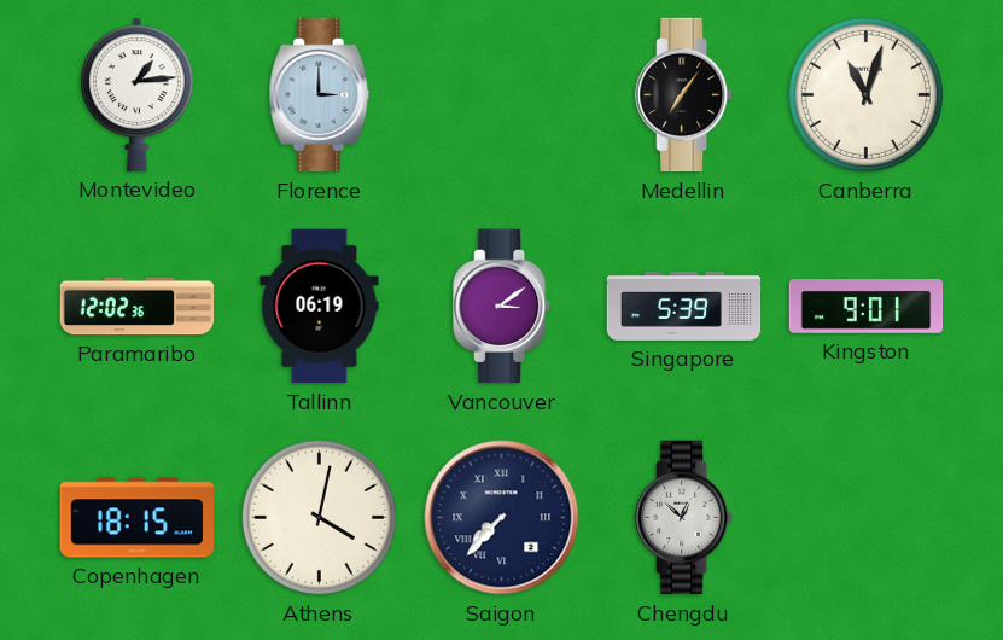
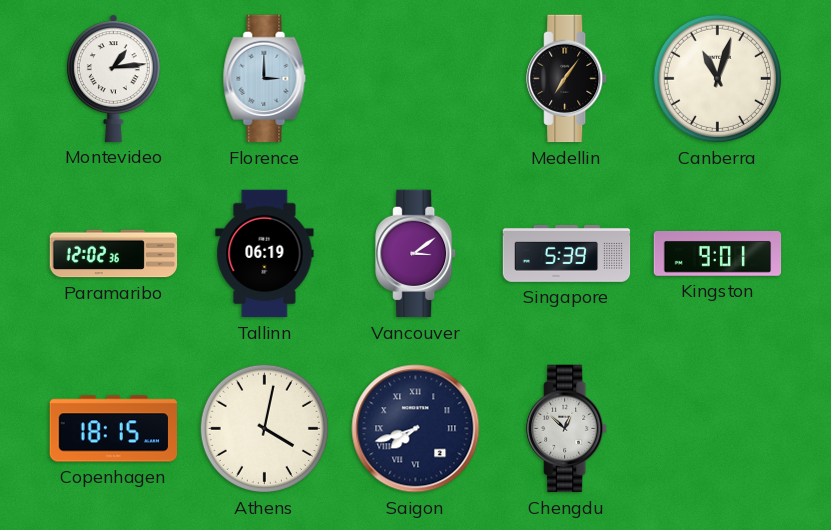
Saigon: 7:37 -> 7:42
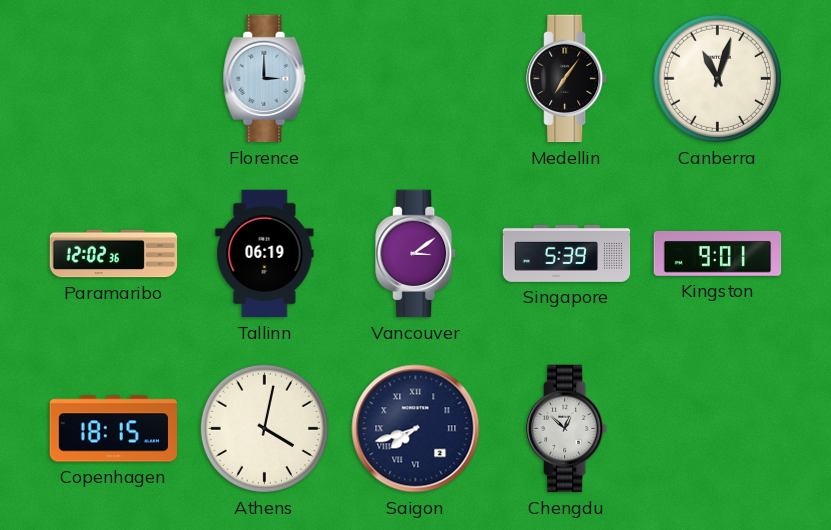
Montevideo: 1:14 -> none
